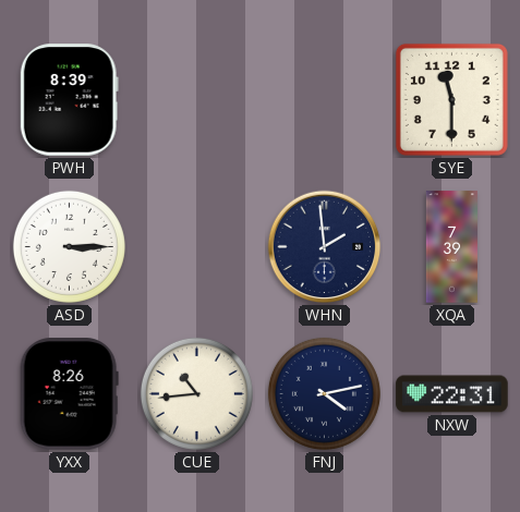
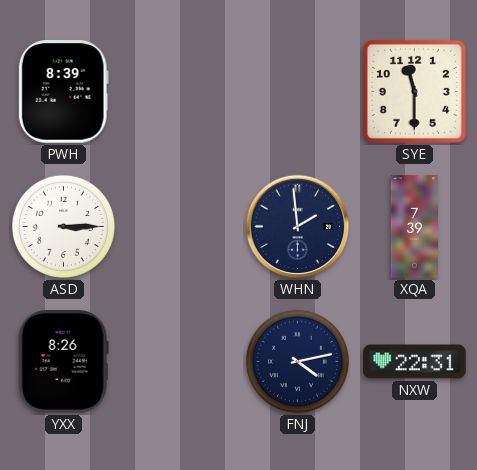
CUE: 10:44 -> none
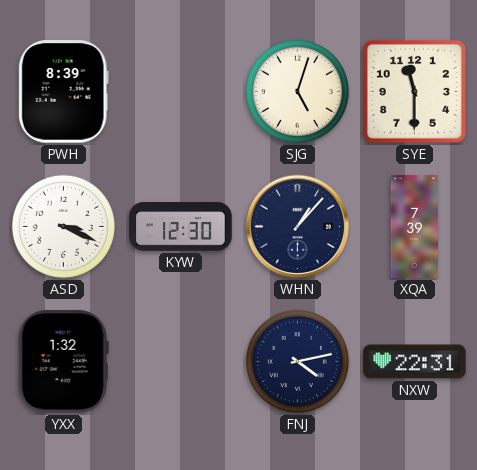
SJG: none -> 5:03
ASD: 3:15 -> 3:19
KYW: none -> 12:30
WHN: 1:59 -> 1:07
YXX: 8:26 -> 1:32
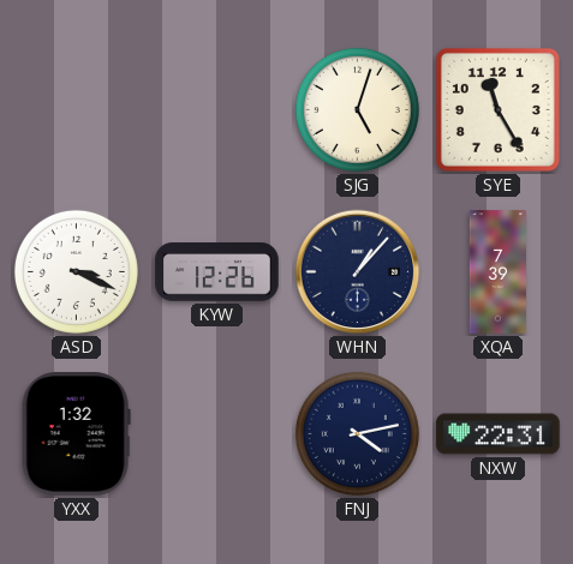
PWH: 8:39 -> none
SYE: 11:30 -> 11:25
KYW: 12:30 -> 12:26
